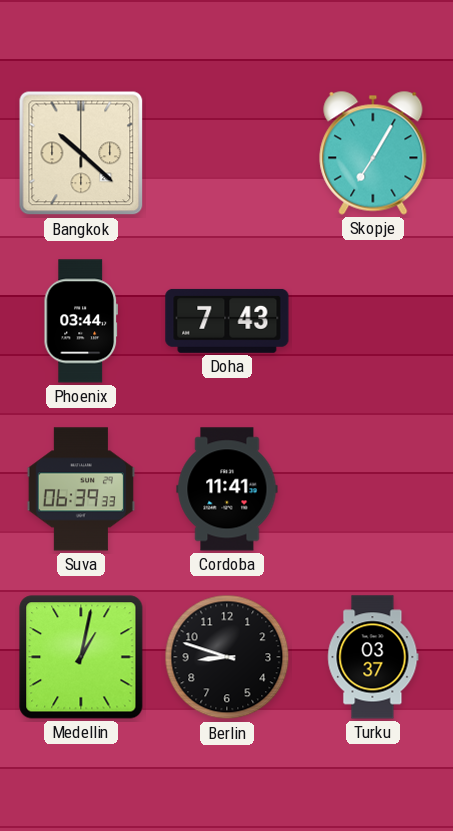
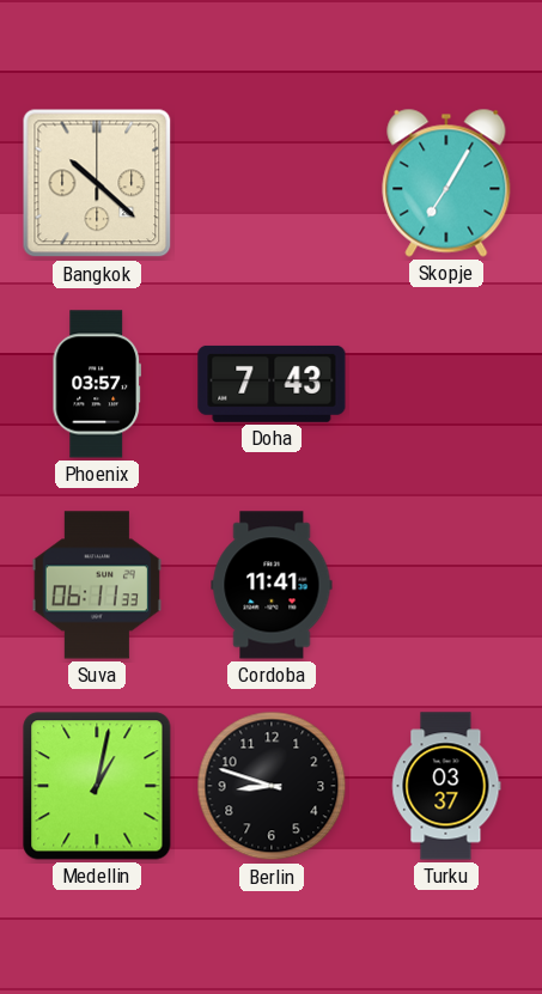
Phoenix: 03:44 -> 03:57
Suva: 06:39 -> 06:11
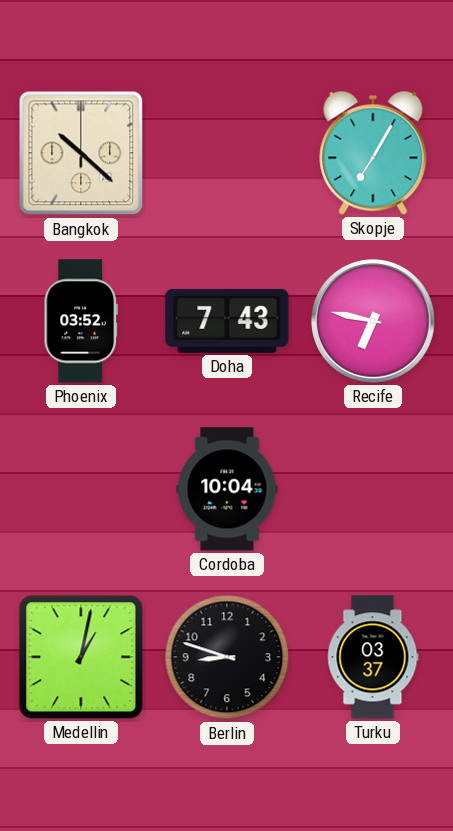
Phoenix: 03:57 -> 03:52
Recife: none -> 6:47
Suva: 06:11 -> none
Cordoba: 11:41 -> 10:04
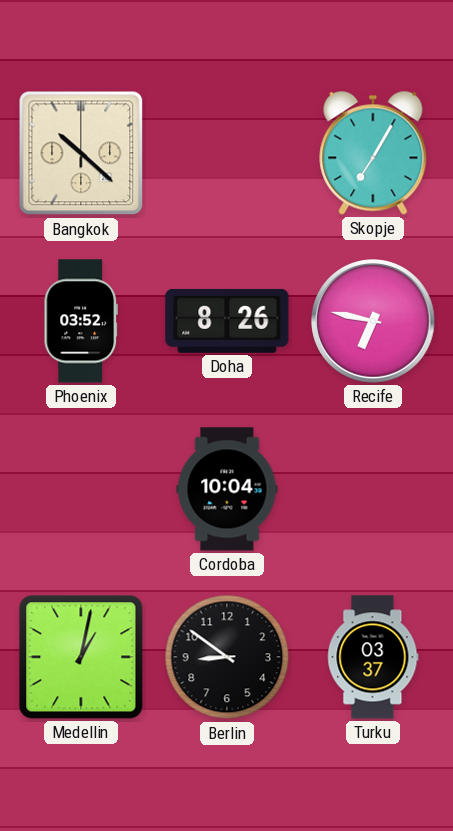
Doha: 7:43 -> 8:26
Berlin: 8:48 -> 8:51
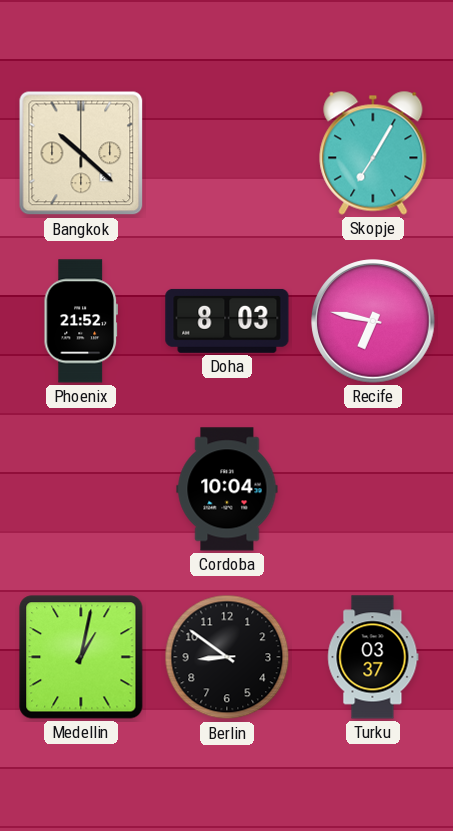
Phoenix: 03:52 -> 21:52
Doha: 8:26 -> 8:03
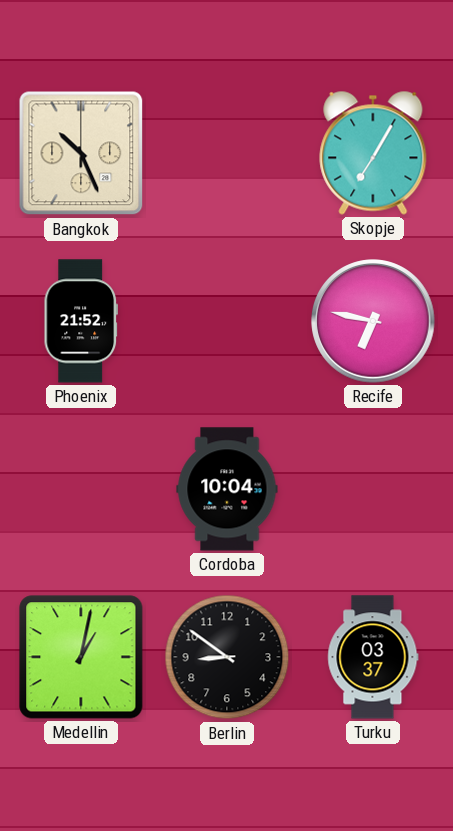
Bangkok: 10:22 -> 10:26
Doha: 8:03 -> none
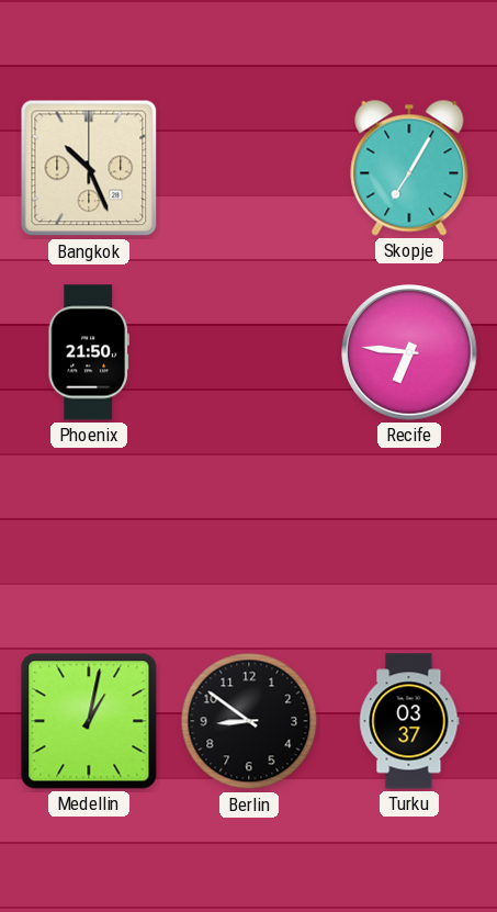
Phoenix: 21:52 -> 21:50
Recife: 6:47 -> 6:46
Cordoba: 10:04 -> none
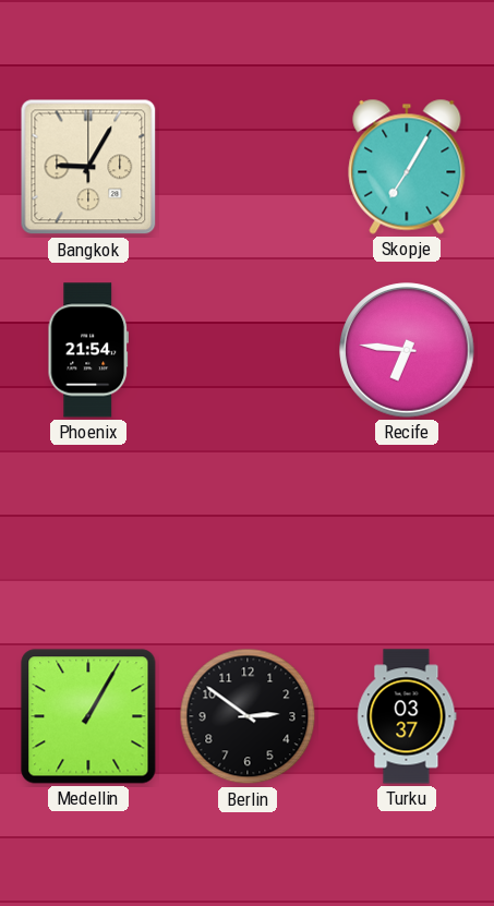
Bangkok: 10:26 -> 9:05
Phoenix: 21:50 -> 21:54
Medellin: 1:02 -> 1:05
Berlin: 8:51 -> 2:51
